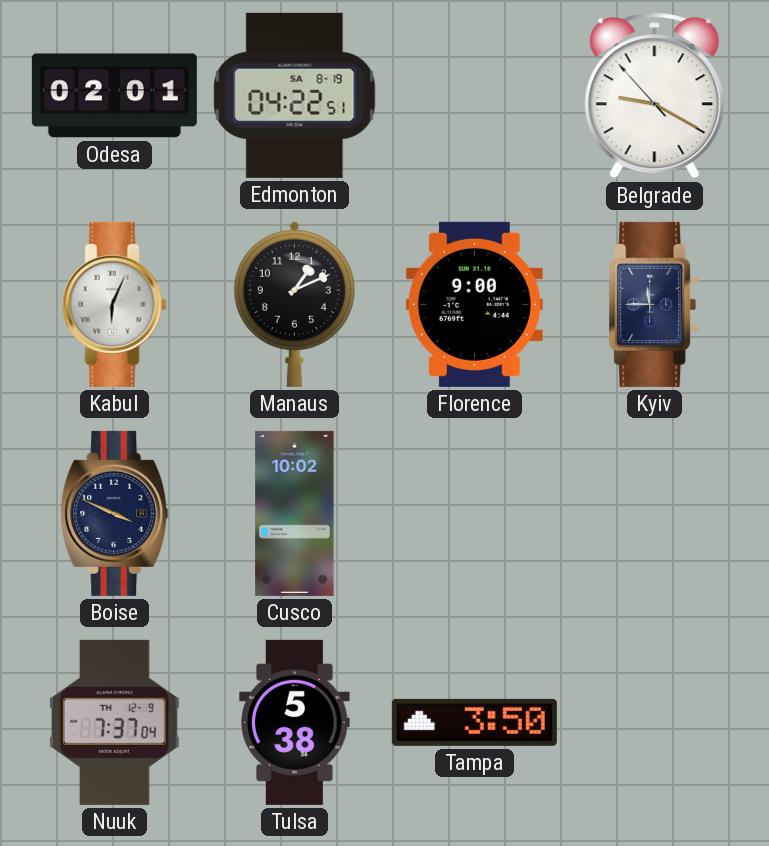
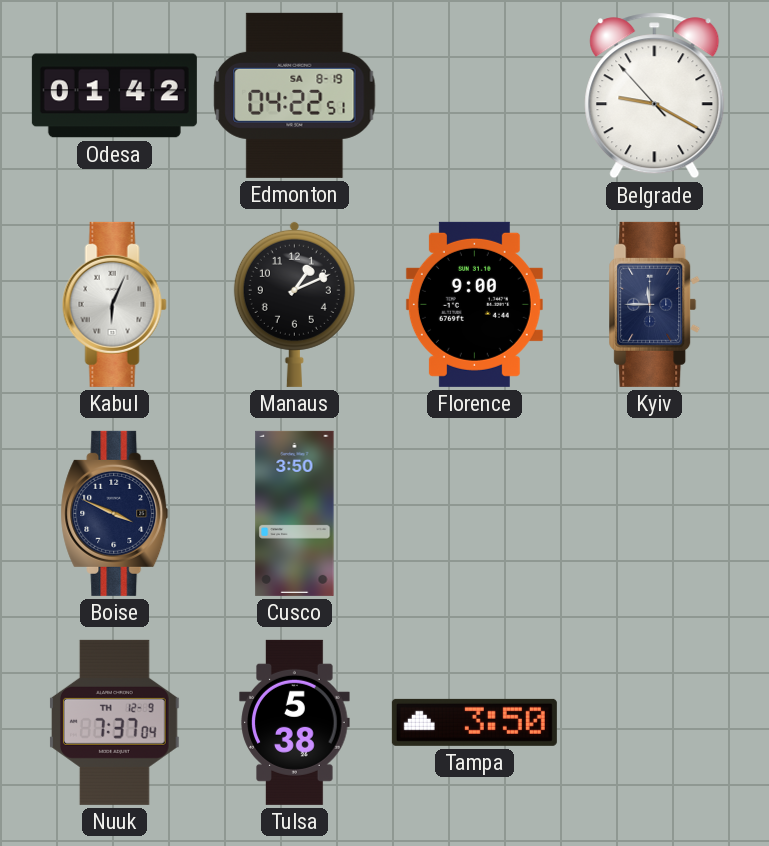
Odesa: 02:01 -> 01:42
Cusco: 10:02 -> 3:50
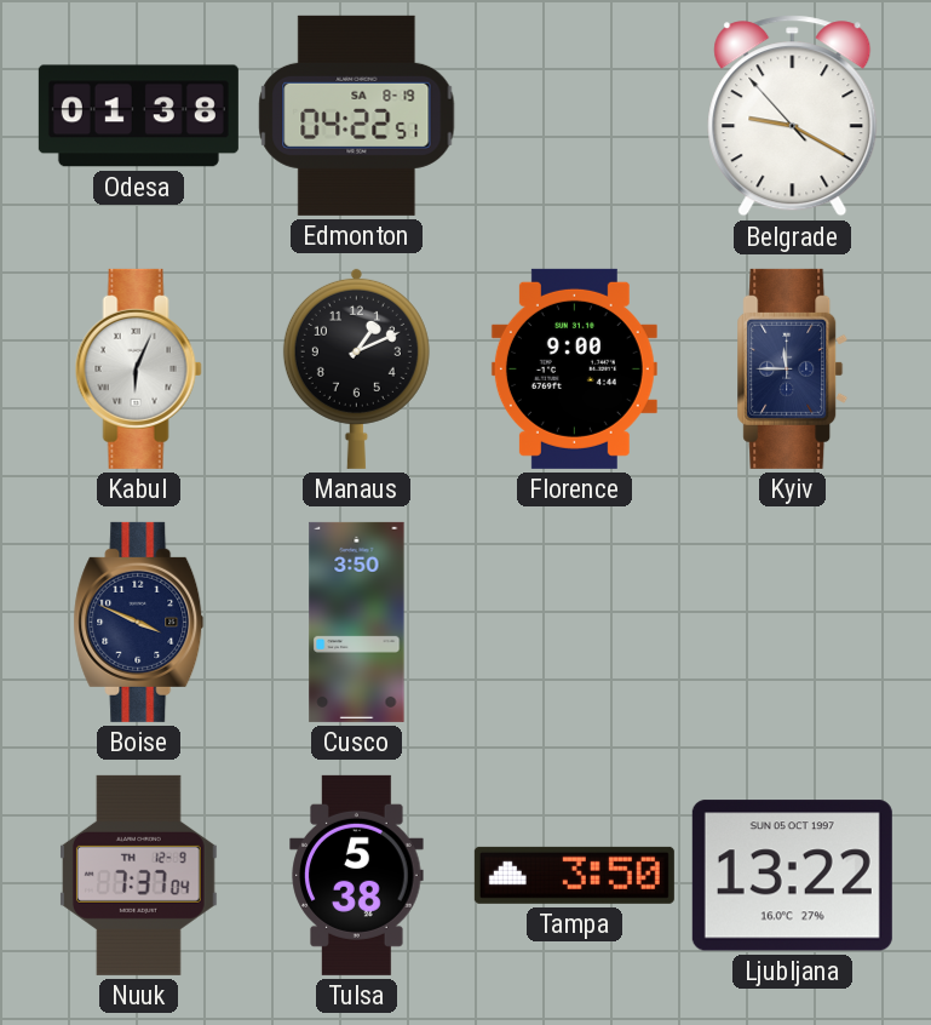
Odesa: 01:42 -> 01:38
Ljubljana: none -> 13:22
